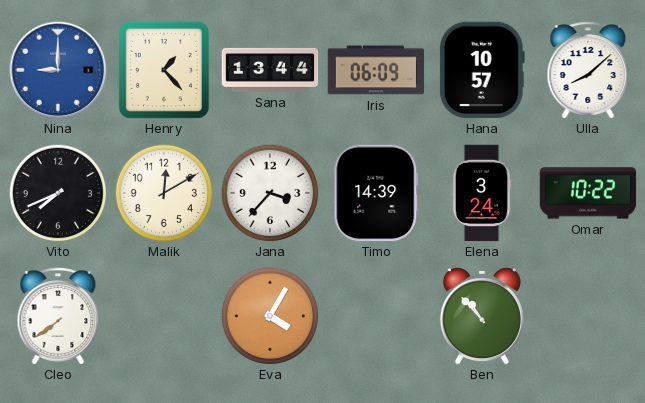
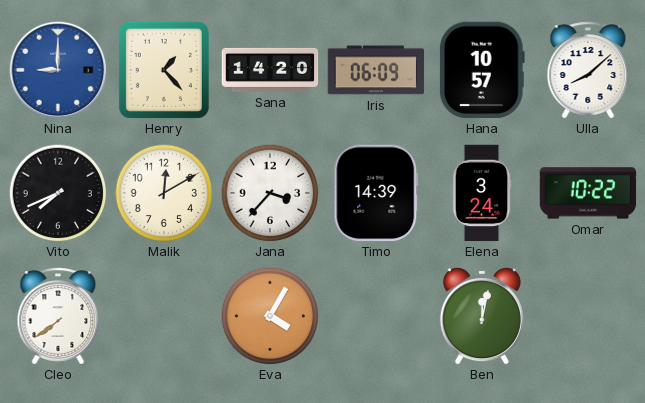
Sana: 13:44 -> 14:20
Ben: 10:53 -> 12:02
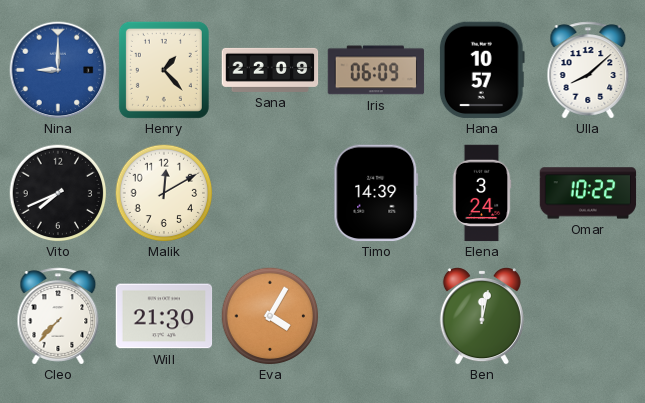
Sana: 14:20 -> 22:09
Jana: 3:37 -> none
Cleo: 7:39 -> 7:37
Will: none -> 21:30
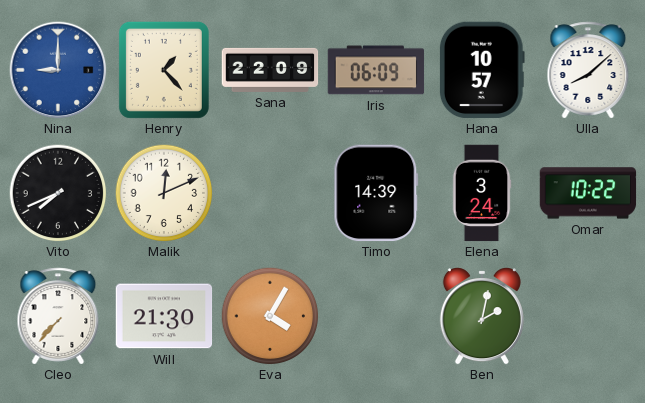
Malik: 12:10 -> 12:11
Ben: 12:02 -> 2:02
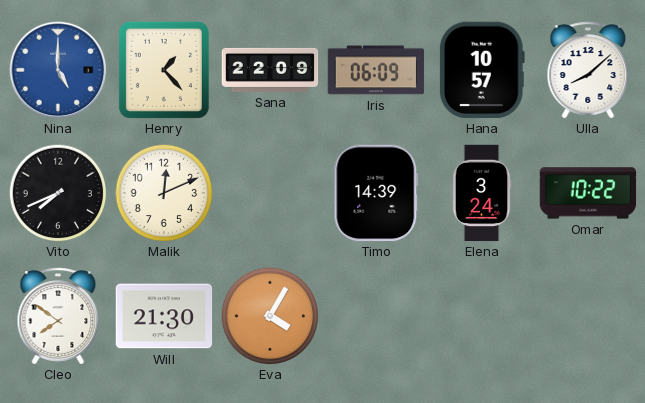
Nina: 9:00 -> 5:00
Cleo: 7:37 -> 7:51
Ben: 2:02 -> none
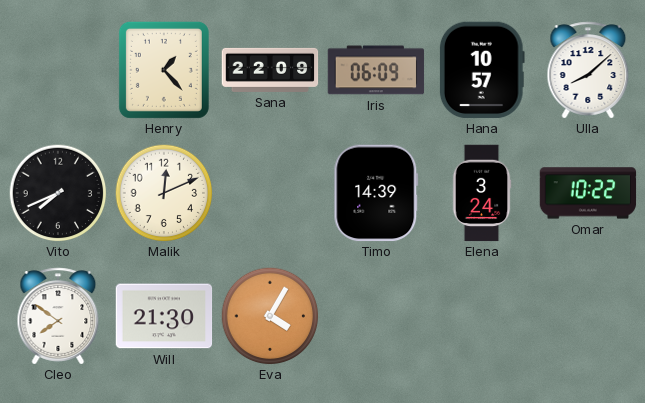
Nina: 5:00 -> none
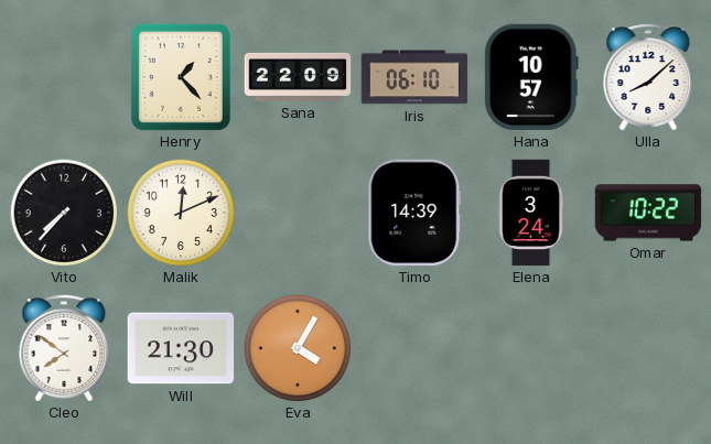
Iris: 06:09 -> 06:10
Vito: 7:41 -> 7:37
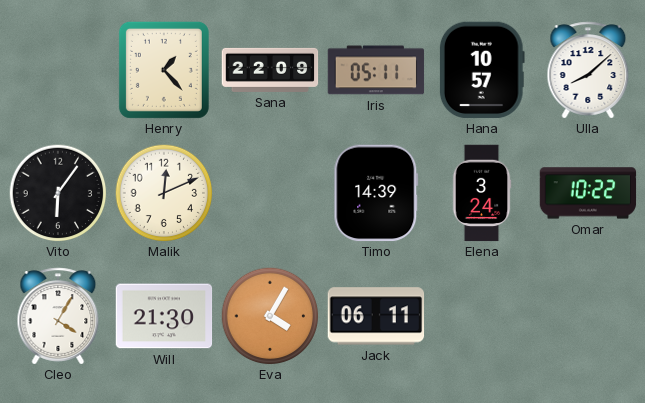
Iris: 06:10 -> 05:11
Vito: 7:37 -> 6:06
Cleo: 7:51 -> 4:05
Jack: none -> 06:11
